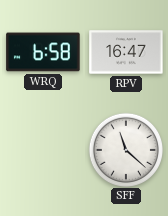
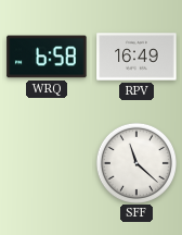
RPV: 16:47 -> 16:49
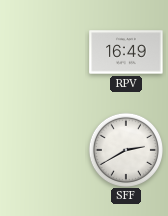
WRQ: 6:58 -> none
SFF: 11:22 -> 2:40
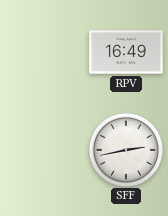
SFF: 2:40 -> 2:43
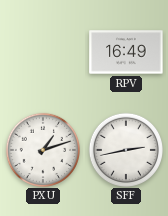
PXU: none -> 1:12
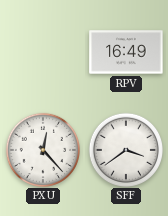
PXU: 1:12 -> 12:23
SFF: 2:43 -> 3:39
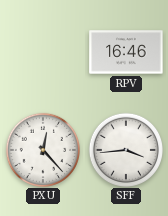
RPV: 16:49 -> 16:46
SFF: 3:39 -> 3:44
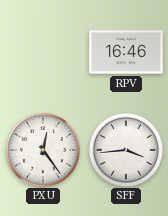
PXU: 12:23 -> 12:24
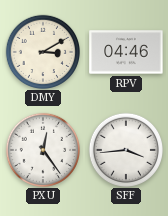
DMY: none -> 3:10
RPV: 16:46 -> 04:46
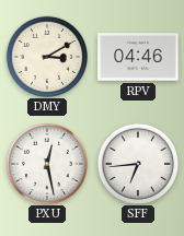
PXU: 12:24 -> 12:28
SFF: 3:44 -> 6:44
